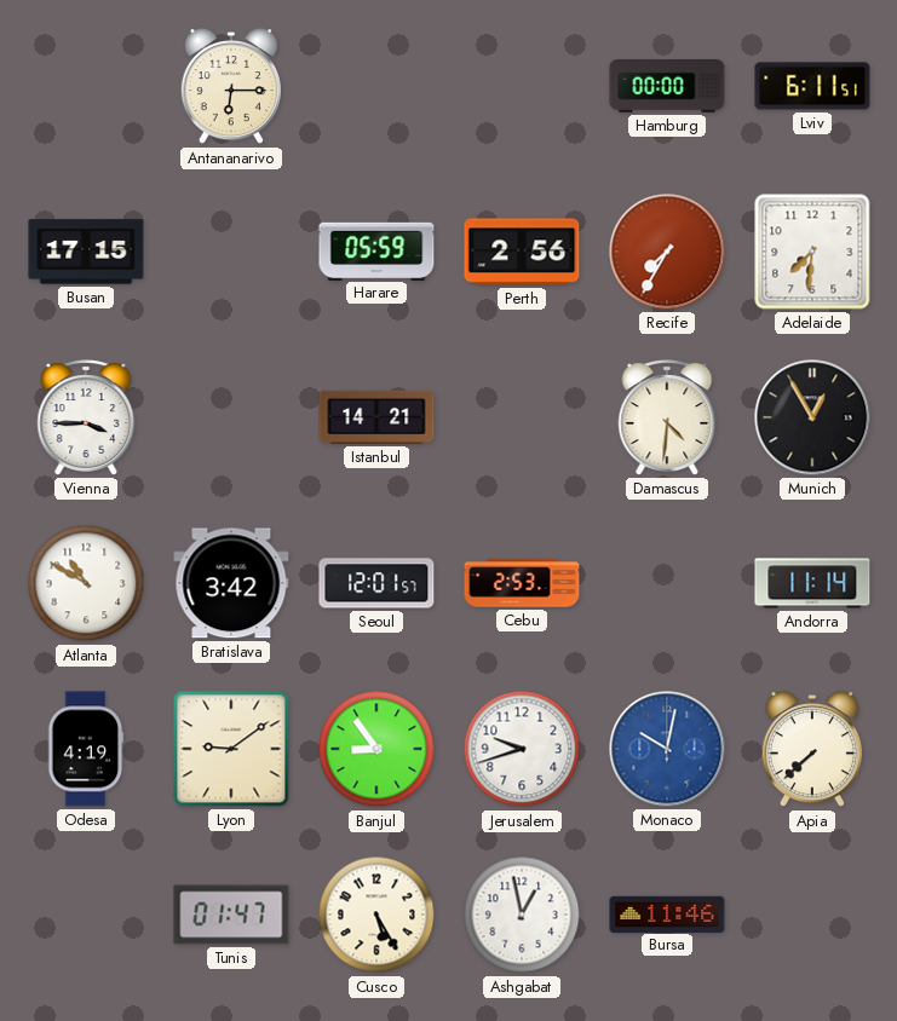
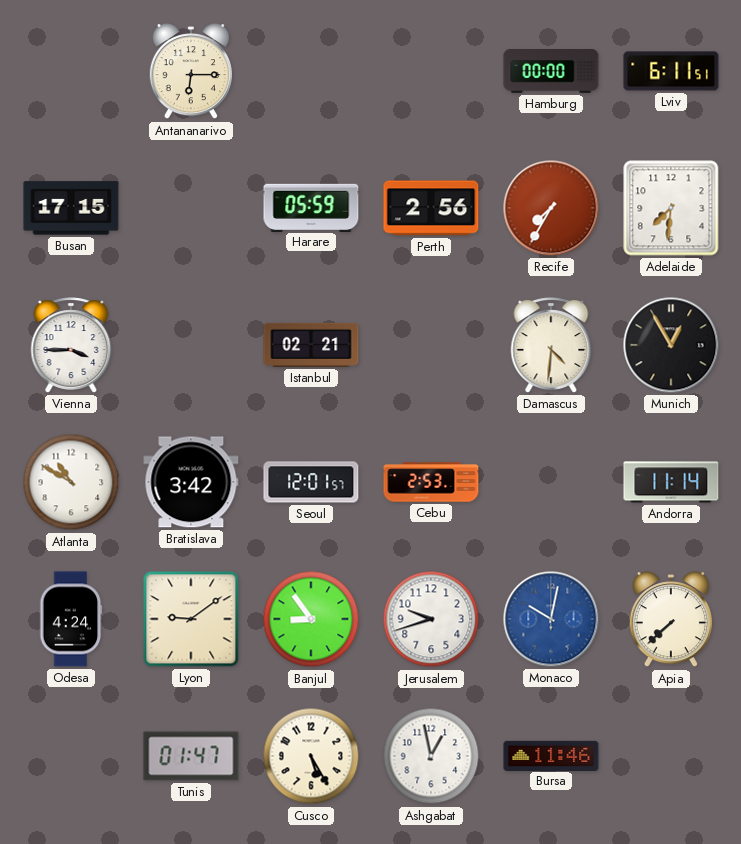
Istanbul: 14:21 -> 02:21
Odesa: 4:19 -> 4:24
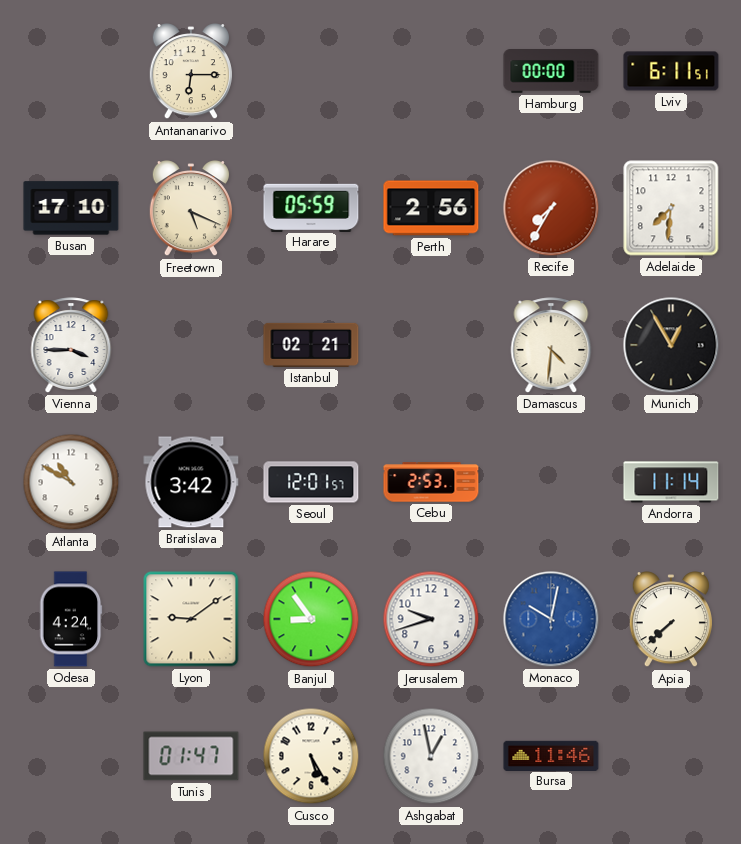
Busan: 17:15 -> 17:10
Freetown: none -> 5:19
